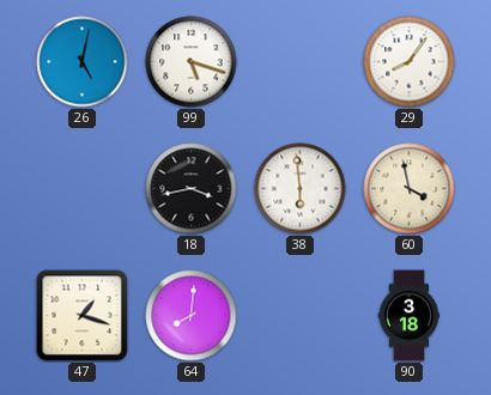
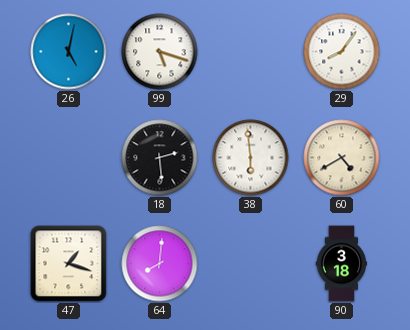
18: 3:43 -> 2:29
60: 3:58 -> 4:40
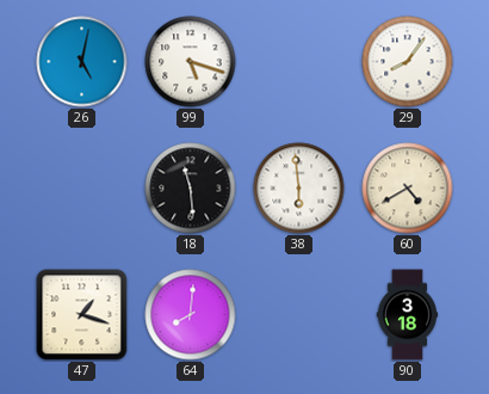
18: 2:29 -> 11:29
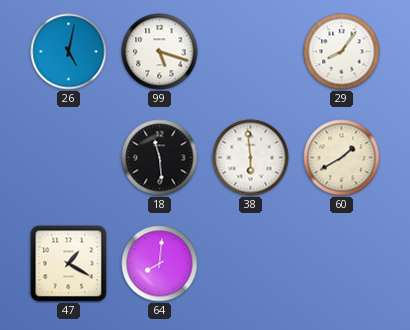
60: 4:40 -> 1:40
47: 1:18 -> 1:20
90: 3:18 -> none
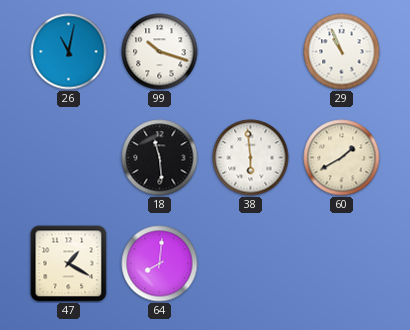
26: 5:02 -> 11:02
99: 5:18 -> 10:18
29: 8:06 -> 10:56
